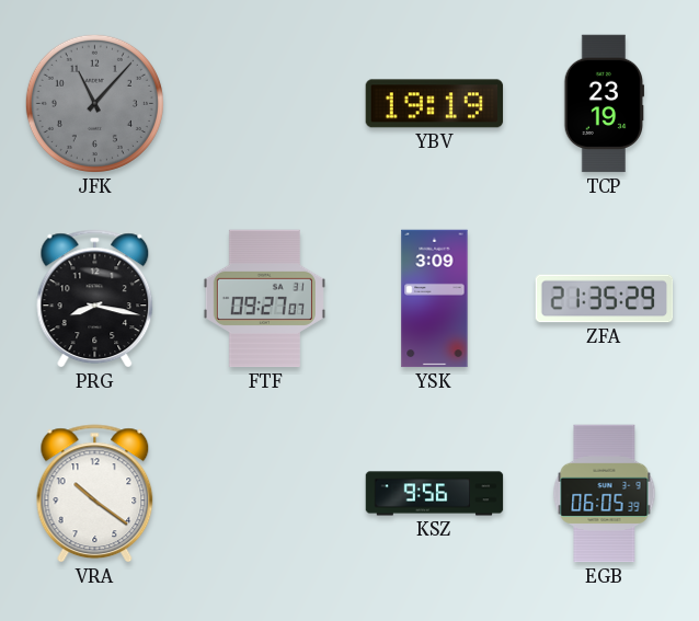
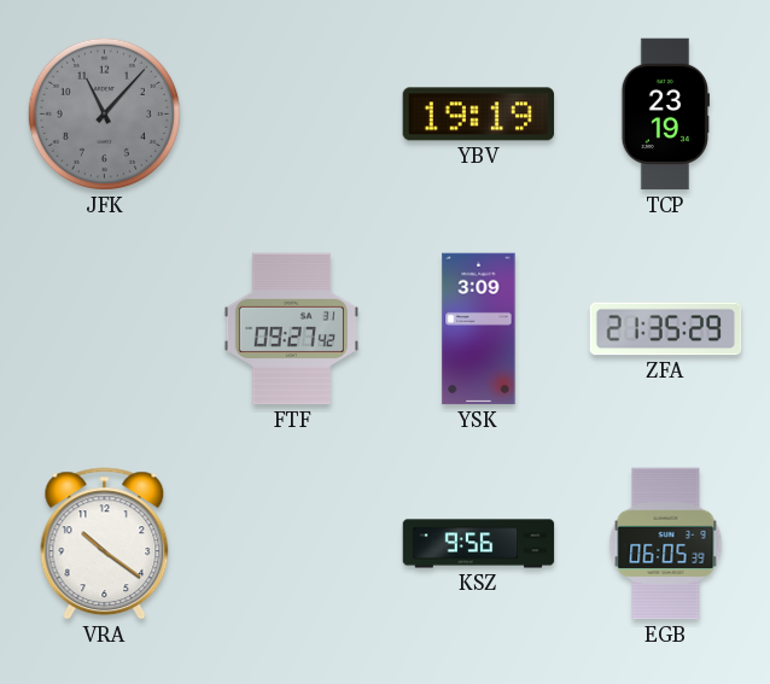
PRG: 8:17 -> none
FTF: 09:27:07 -> 09:27:42
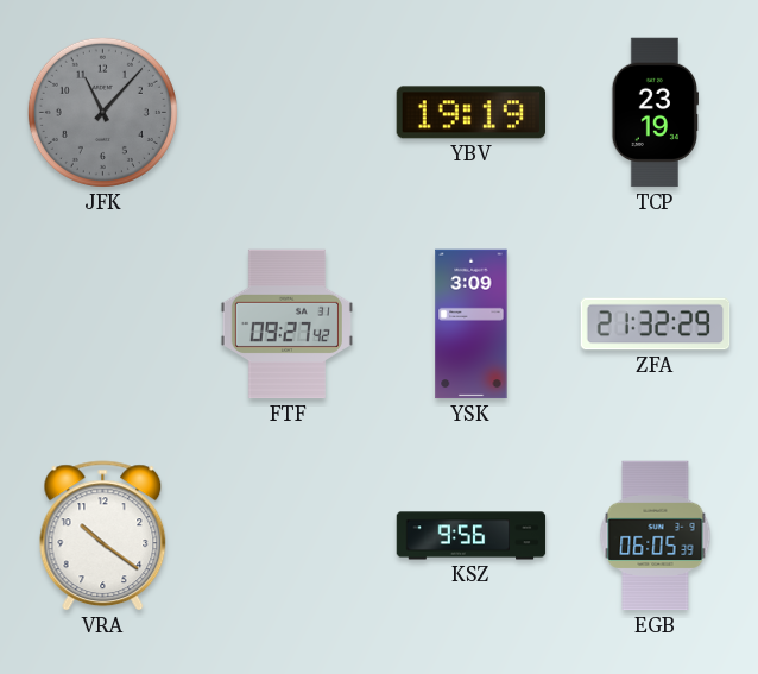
ZFA: 21:35 -> 21:32
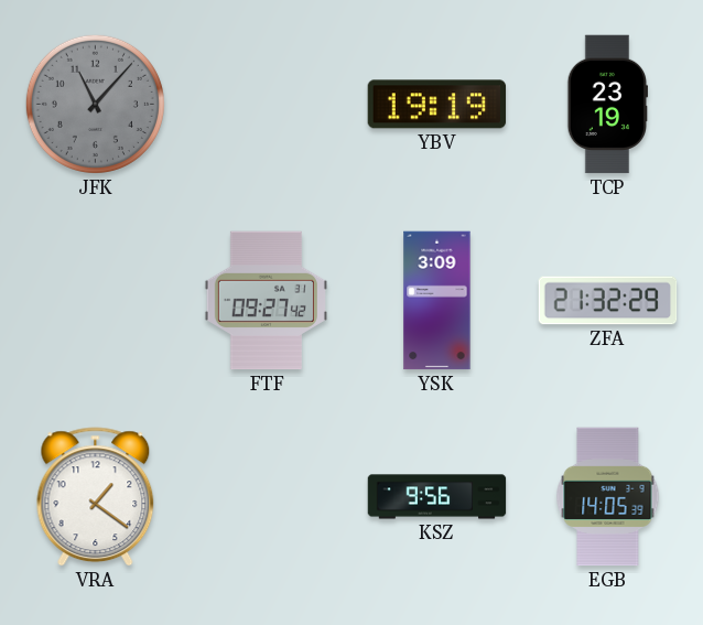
VRA: 10:21 -> 1:21
EGB: 06:05 -> 14:05
